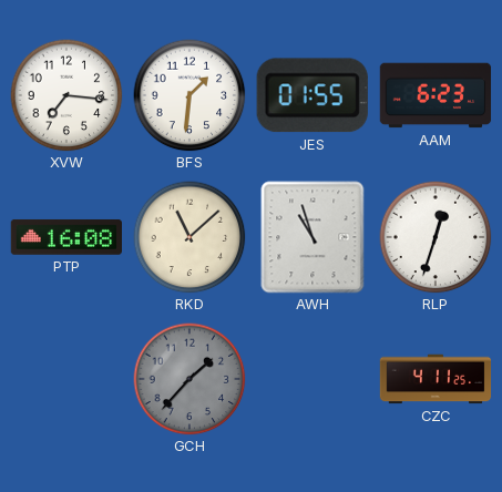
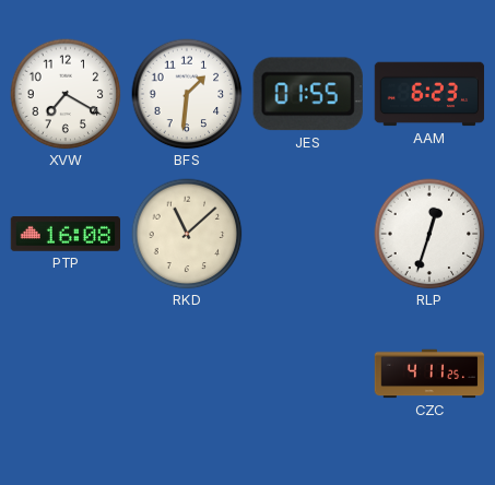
XVW: 7:16 -> 7:20
AWH: 10:57 -> none
GCH: 1:37 -> none
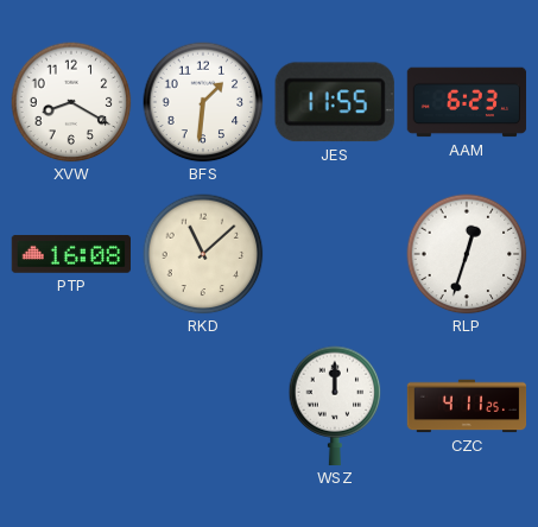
XVW: 7:20 -> 8:20
JES: 01:55 -> 11:55
WSZ: none -> 12:00
